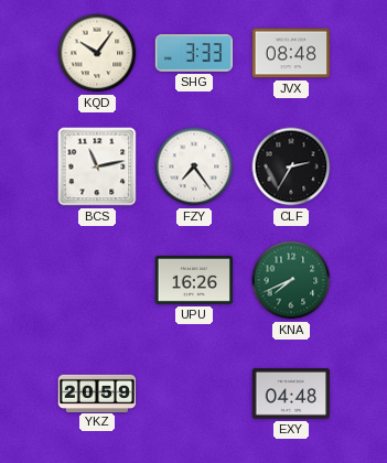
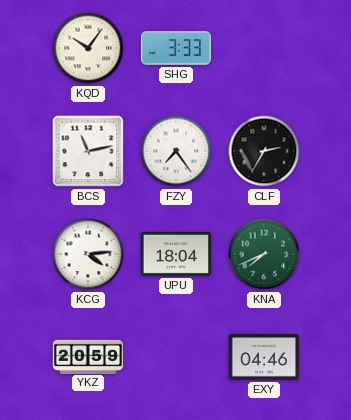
JVX: 08:48 -> none
KCG: none -> 4:14
UPU: 16:26 -> 18:04
EXY: 04:48 -> 04:46
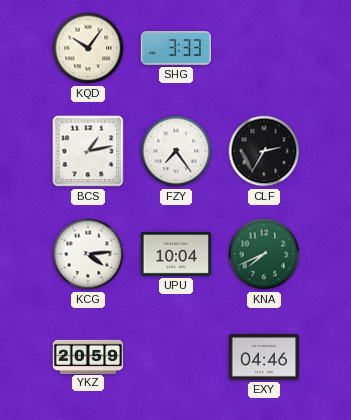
BCS: 11:13 -> 1:13
UPU: 18:04 -> 10:04
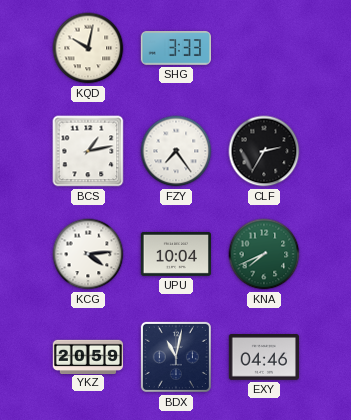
KQD: 10:06 -> 10:02
BDX: none -> 11:02
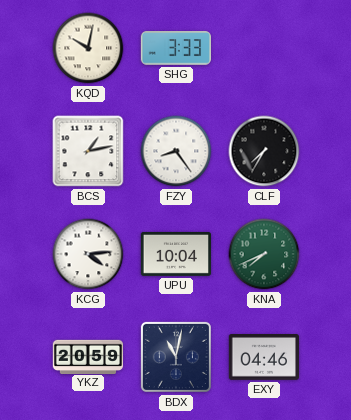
FZY: 7:24 -> 8:24
CLF: 2:35 -> 7:35
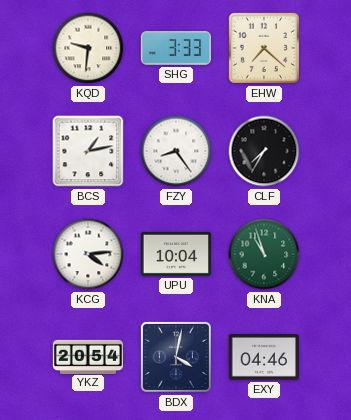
KQD: 10:02 -> 9:31
EHW: none -> 7:22
KNA: 7:41 -> 10:57
YKZ: 20:59 -> 20:54
BDX: 11:02 -> 4:02
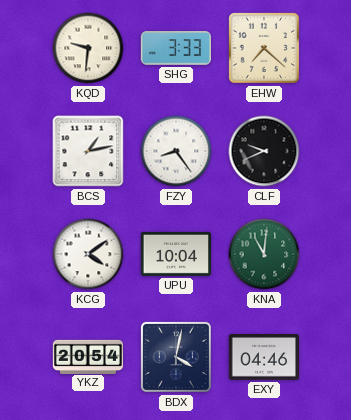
CLF: 7:35 -> 9:41
KCG: 4:14 -> 4:09
KNA: 10:57 -> 11:01
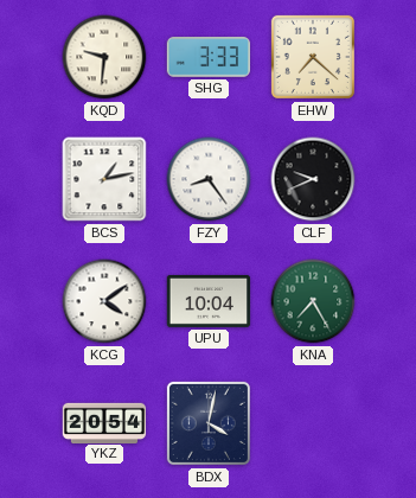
KNA: 11:01 -> 7:25
EXY: 04:46 -> none
